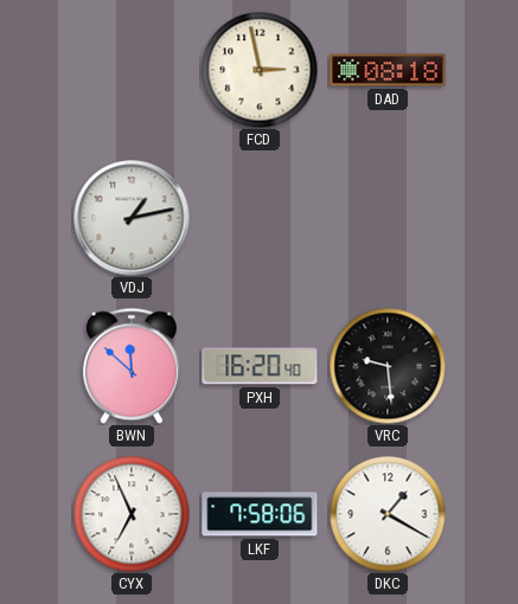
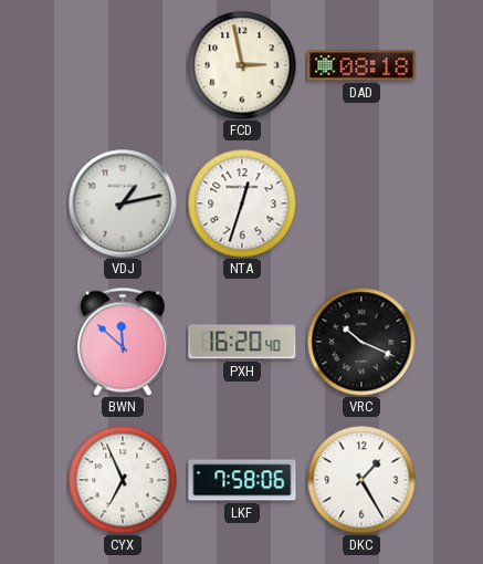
NTA: none -> 12:33
VRC: 9:29 -> 10:19
DKC: 1:20 -> 1:25
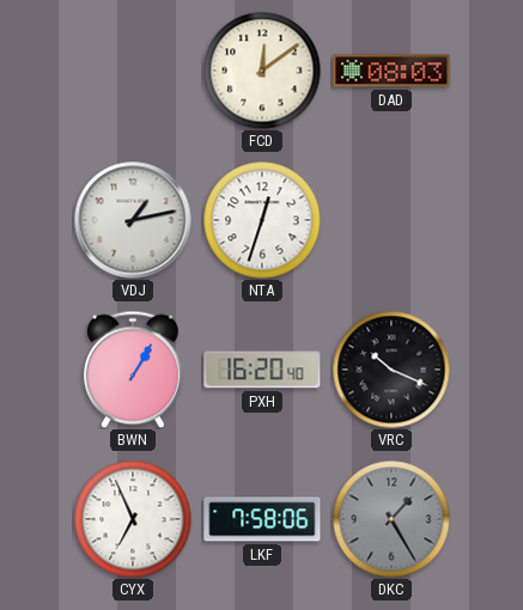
FCD: 2:58 -> 12:09
DAD: 08:18 -> 08:03
BWN: 11:52 -> 1:05
DKC dial: white -> grey
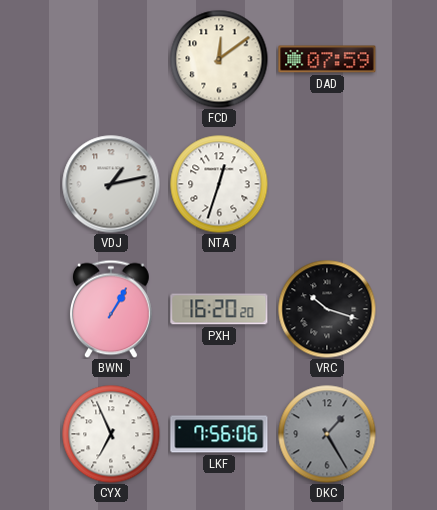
DAD: 08:03 -> 07:59
PXH: 16:20:40 -> 16:20:20
VRC: 10:19 -> 10:18
LKF: 7:58 -> 7:56
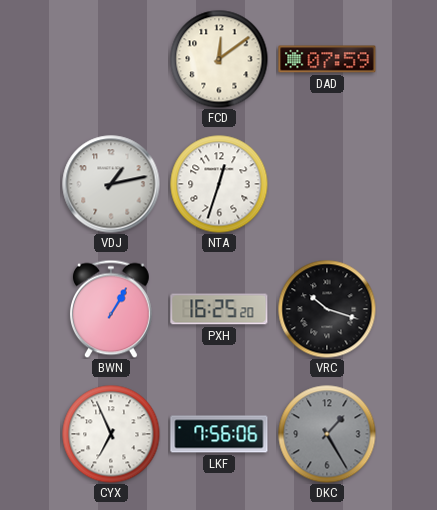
PXH: 16:20 -> 16:25
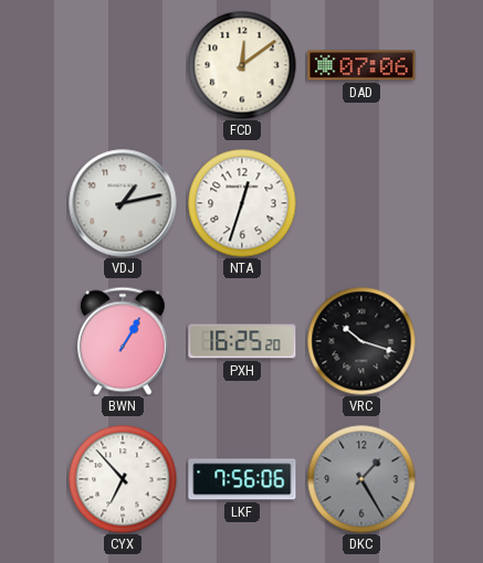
DAD: 07:59 -> 07:06
CYX: 6:56 -> 6:53
